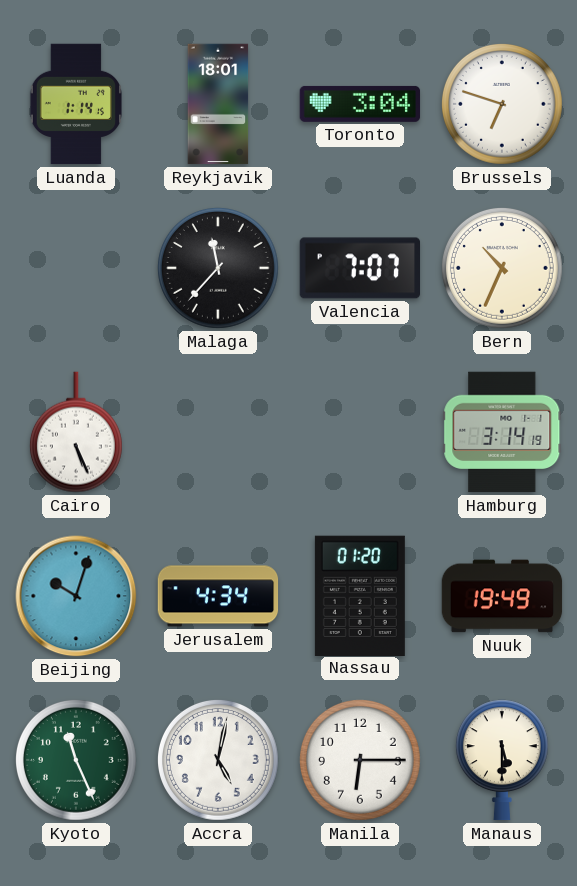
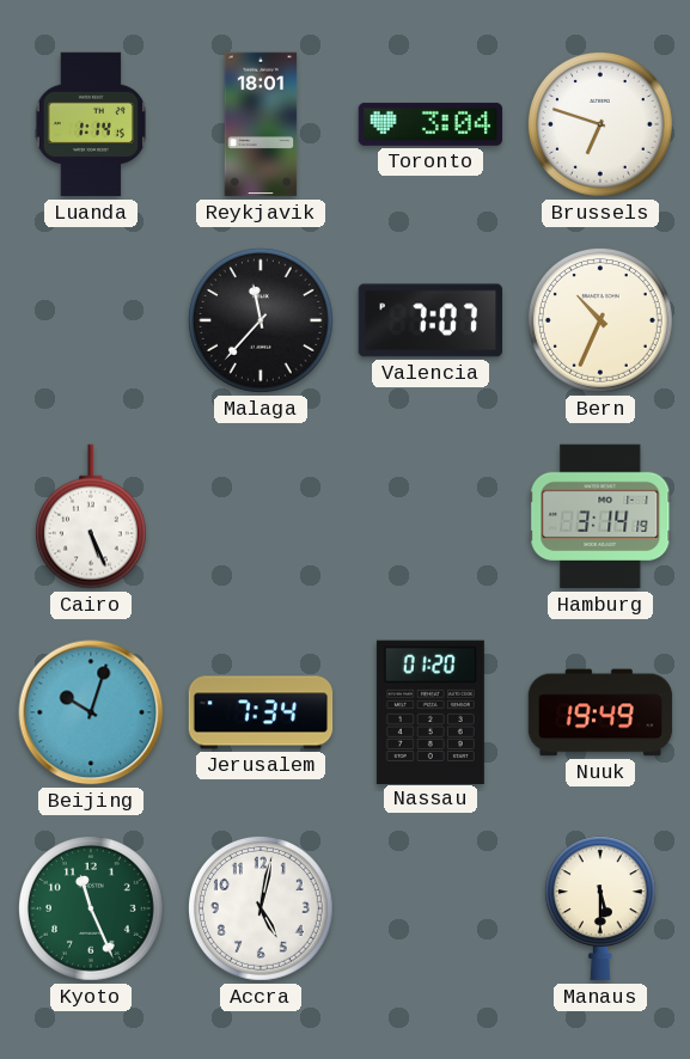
Jerusalem: 4:34 -> 7:34
Manila: 6:15 -> none
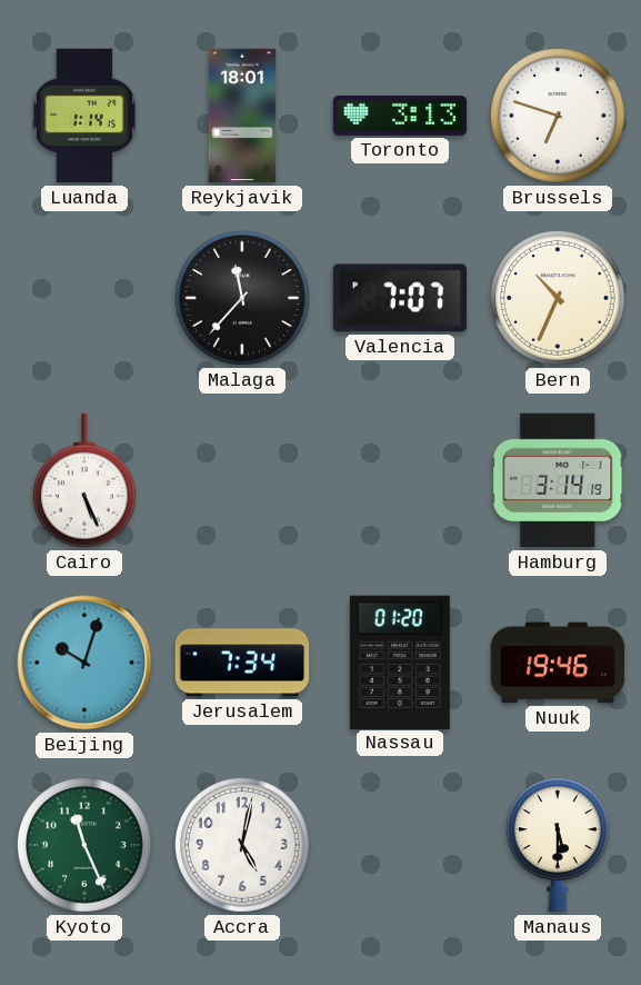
Toronto: 3:04 -> 3:13
Nuuk: 19:49 -> 19:46
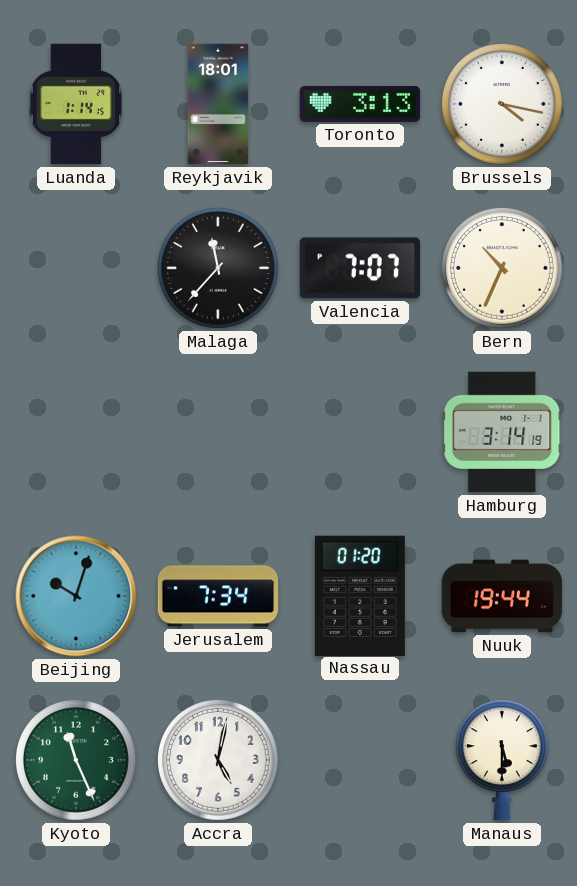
Brussels: 6:48 -> 4:17
Cairo: 5:26 -> none
Nuuk: 19:46 -> 19:44
